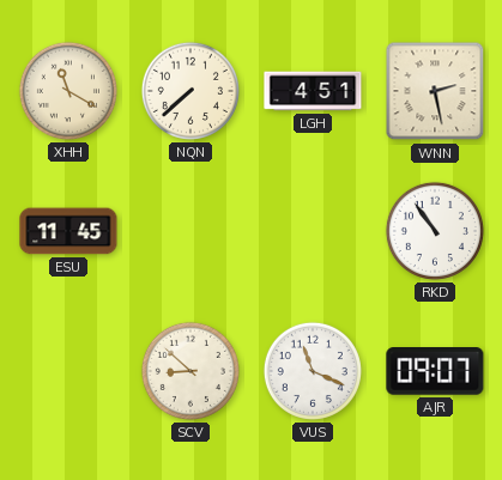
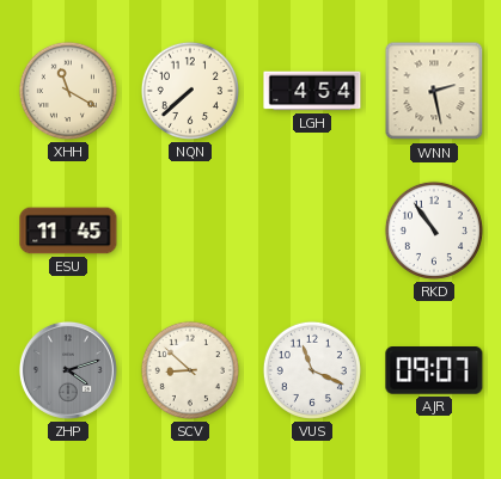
LGH: 4:51 -> 4:54
ZHP: none -> 4:12
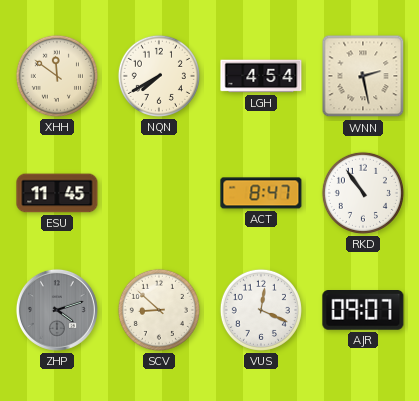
XHH: 11:20 -> 11:51
NQN: 7:38 -> 7:40
ACT: none -> 8:47
VUS: 11:19 -> 12:19
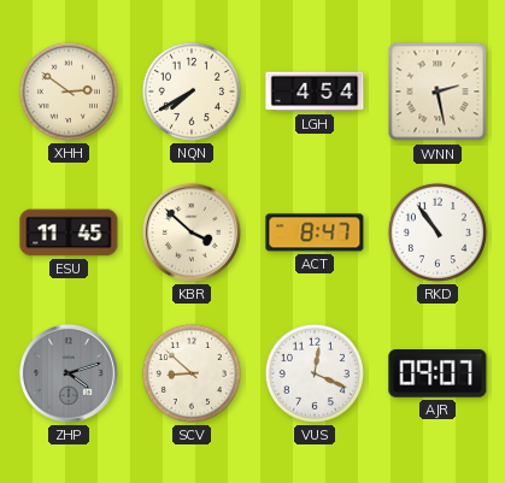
XHH: 11:51 -> 2:51
KBR: none -> 3:52
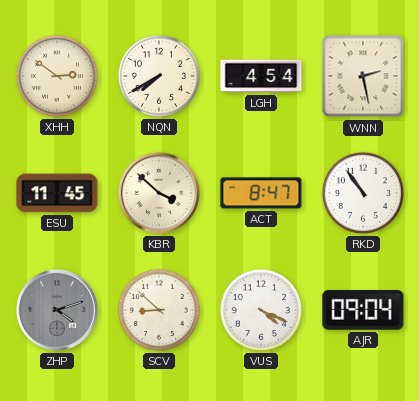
VUS: 12:19 -> 4:19
AJR: 09:07 -> 09:04
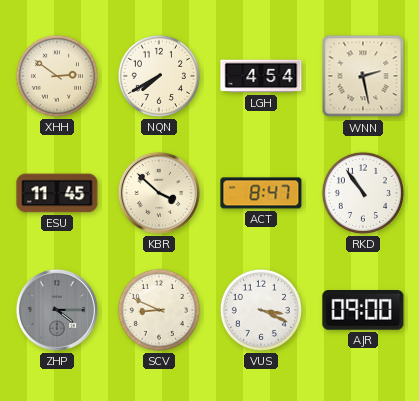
ZHP: 4:12 -> 4:15
SCV: 8:52 -> 8:49
VUS: 4:19 -> 3:19
AJR: 09:04 -> 09:00
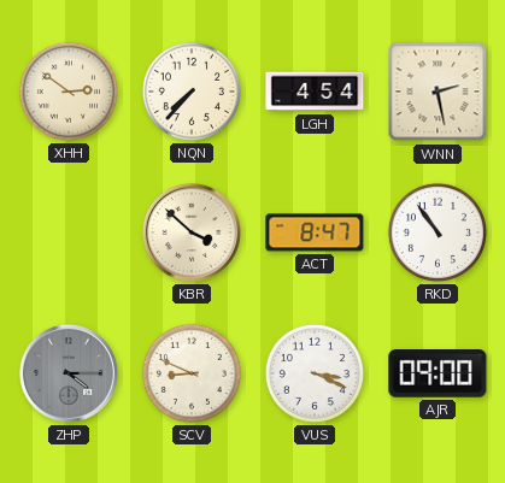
NQN: 7:40 -> 7:37
ESU: 11:45 -> none
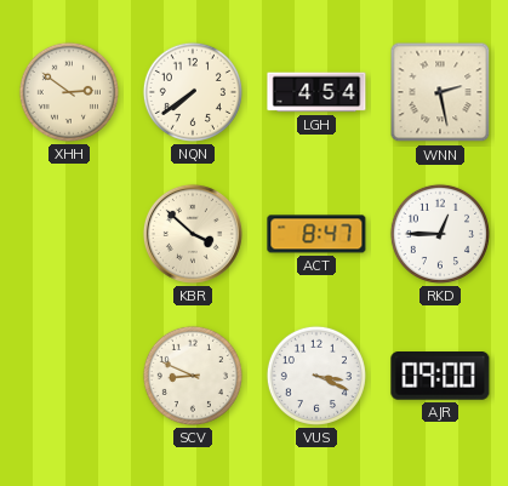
NQN: 7:37 -> 7:39
RKD: 10:54 -> 12:45
ZHP: 4:15 -> none
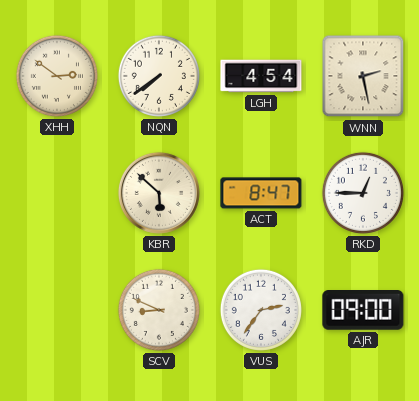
KBR: 3:52 -> 5:52
VUS: 3:19 -> 2:36
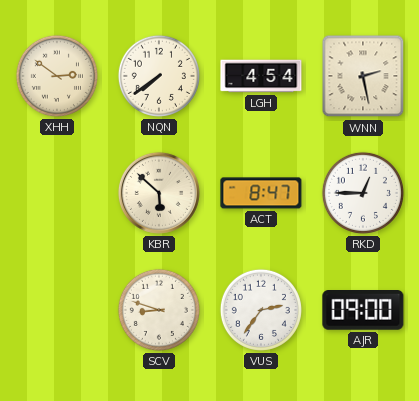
SCV: 8:49 -> 8:48
